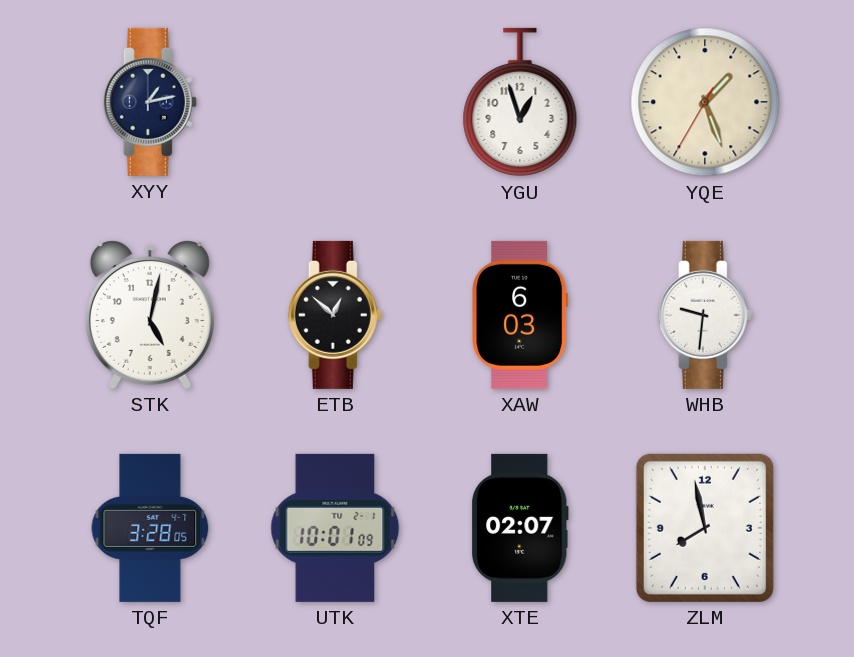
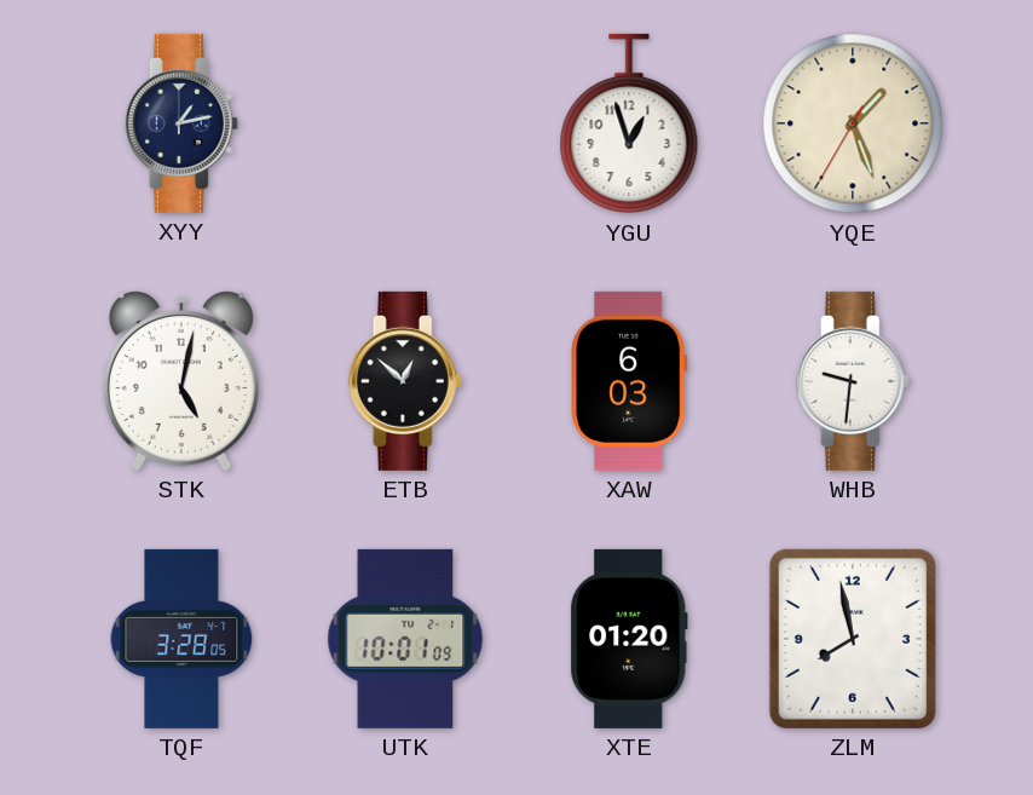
XTE: 02:07 -> 01:20
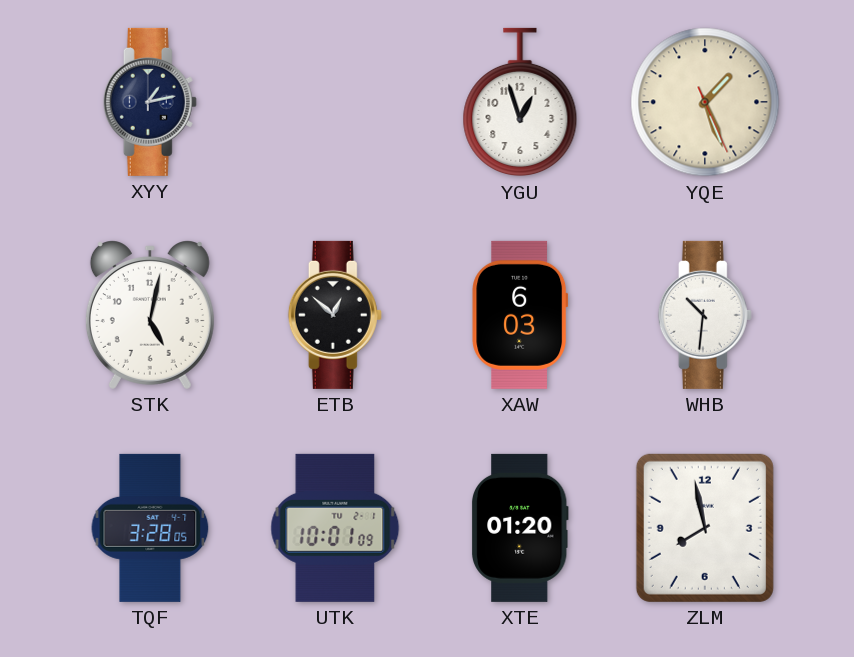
YQE: 1:26:35 -> 1:26:26
WHB: 9:31 -> 10:31
